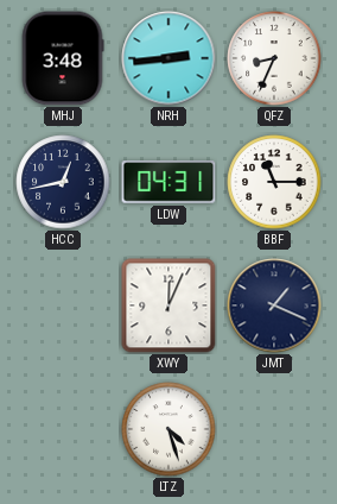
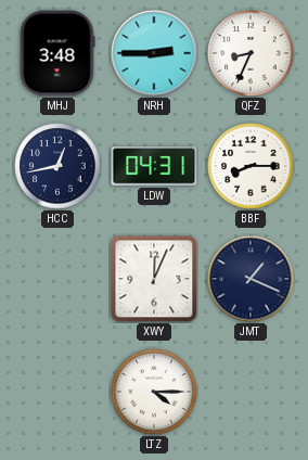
NRH: 2:44 -> 2:45
BBF: 11:15 -> 8:15
LTZ: 4:27 -> 4:15
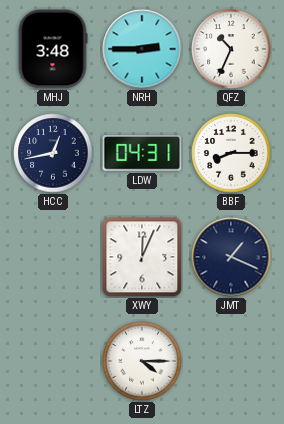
QFZ: 8:34 -> 10:34
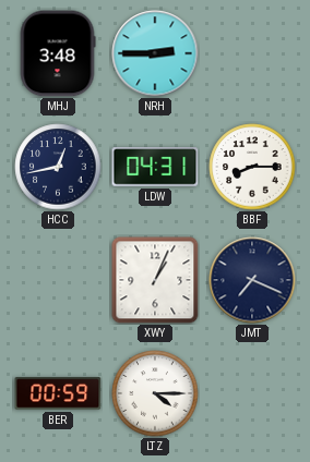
QFZ: 10:34 -> none
XWY: 12:04 -> 1:04
JMT: 1:19 -> 7:19
BER: none -> 00:59
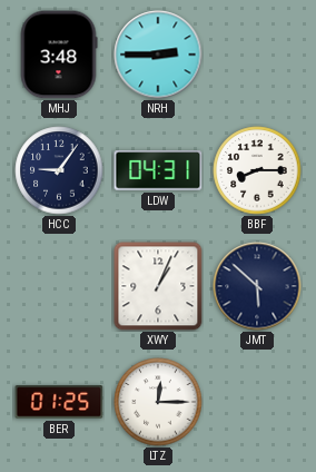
HCC: 12:43 -> 9:06
JMT: 7:19 -> 5:52
BER: 00:59 -> 01:25
LTZ: 4:15 -> 12:15
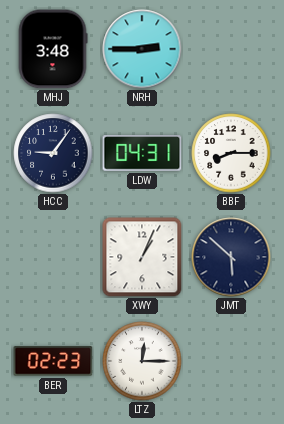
BER: 01:25 -> 02:23
